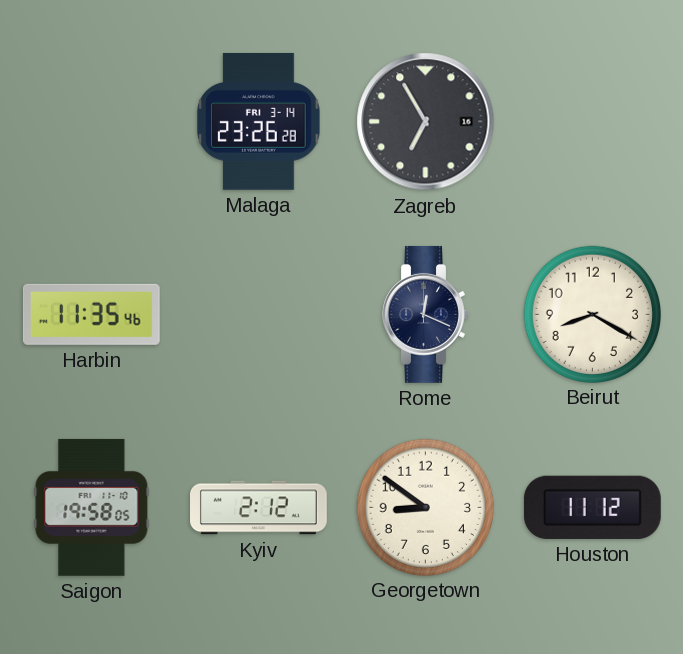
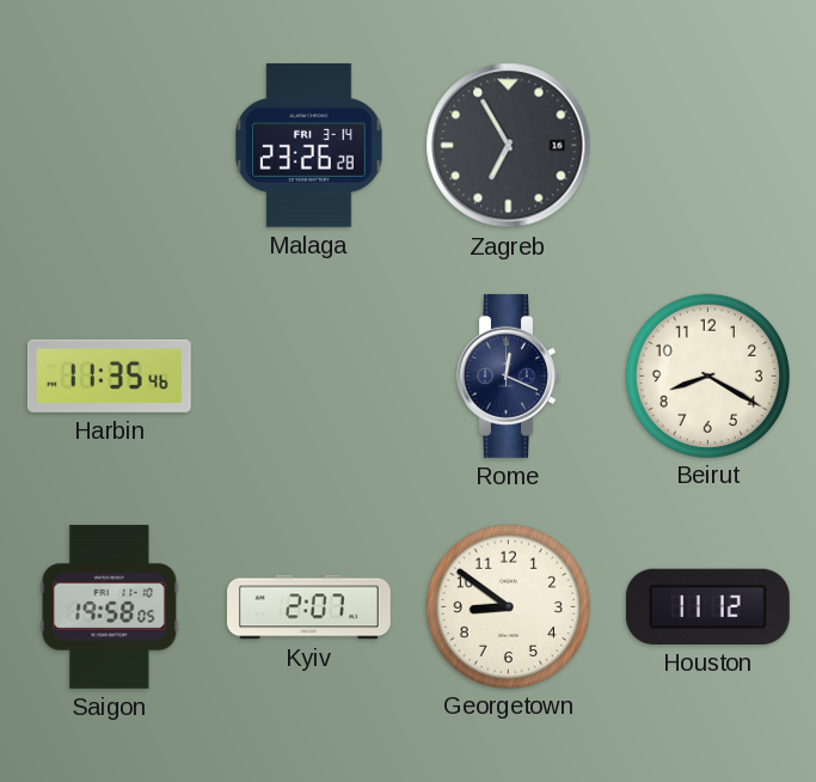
Kyiv: 2:12 -> 2:07
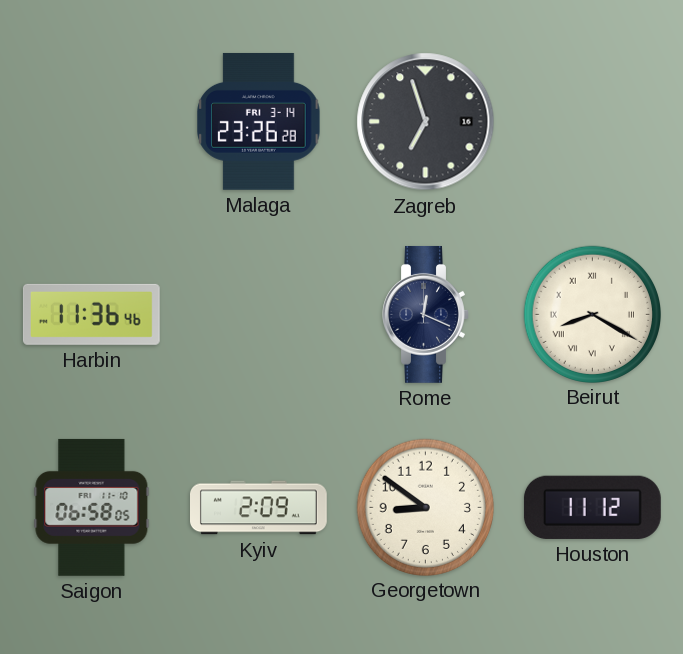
Zagreb: 6:55 -> 6:57
Harbin: 11:35 -> 11:36
Beirut numerals: Arabic -> Roman
Saigon: 19:58 -> 06:58
Kyiv: 2:07 -> 2:09
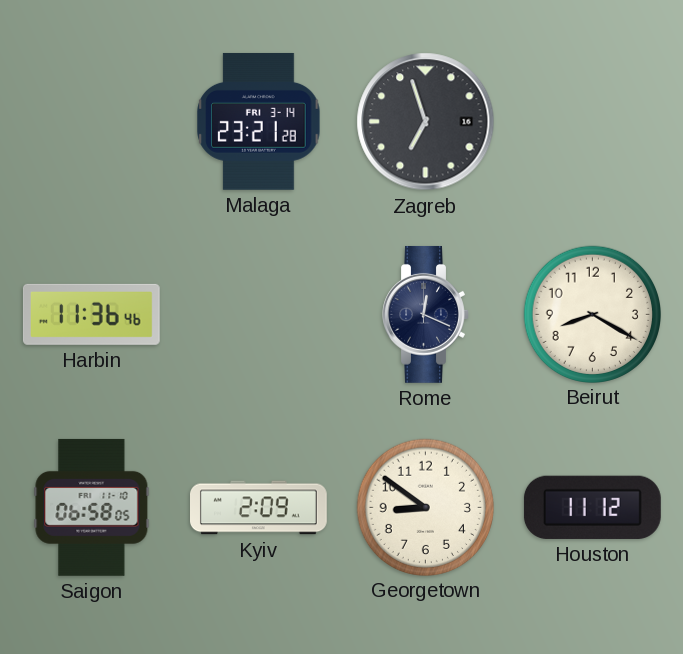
Malaga: 23:26 -> 23:21
Beirut numerals: Roman -> Arabic
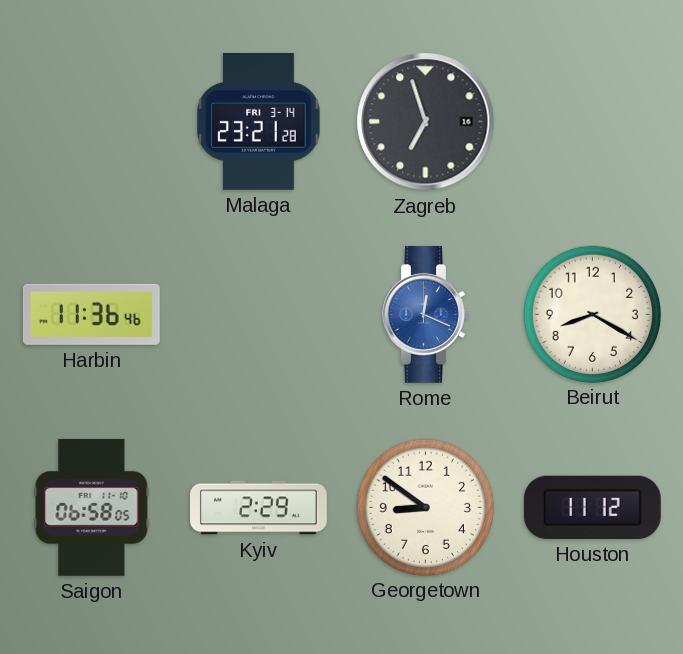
Rome dial: navy -> blue
Kyiv: 2:09 -> 2:29
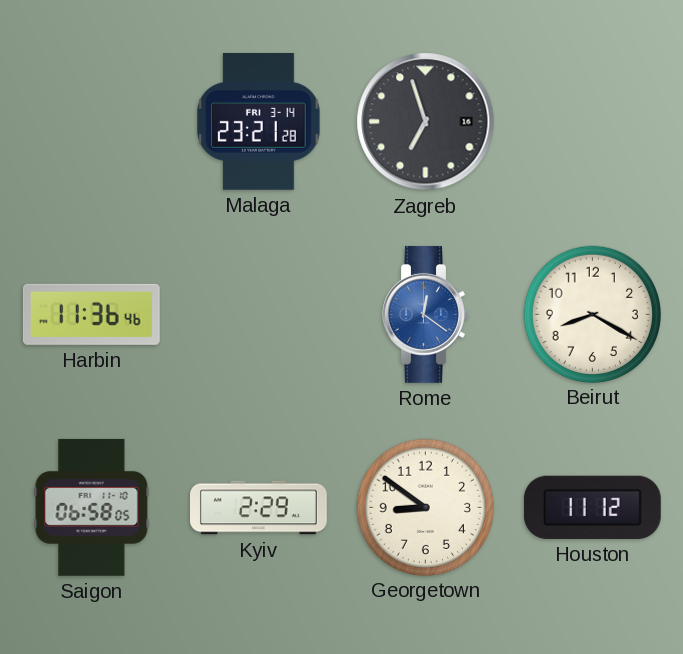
Rome: 12:19 -> 12:21
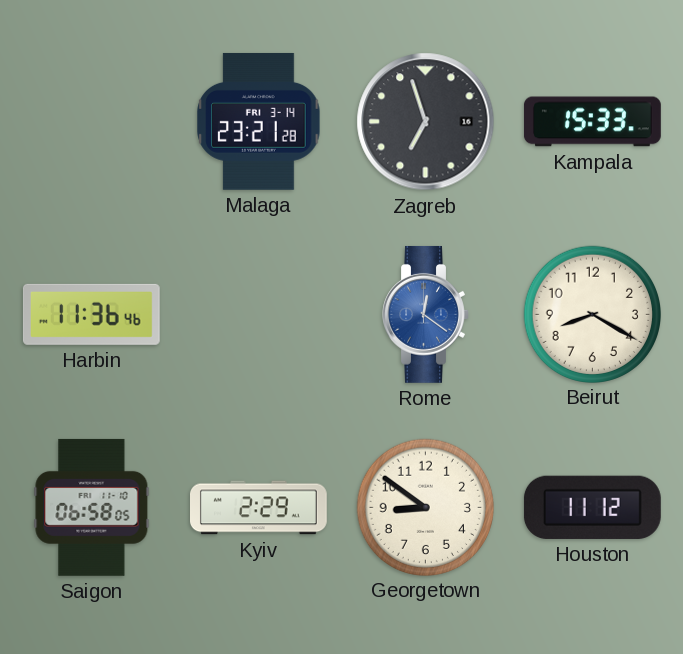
Kampala: none -> 15:33
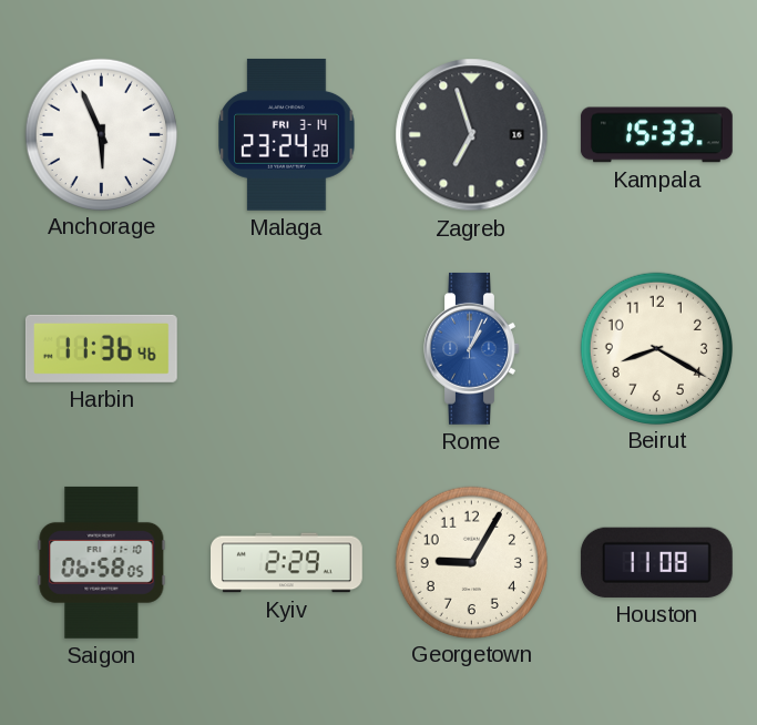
Anchorage: none -> 5:56
Malaga: 23:21 -> 23:24
Rome: 12:21 -> 1:04
Georgetown: 8:51 -> 9:05
Houston: 11:12 -> 11:08
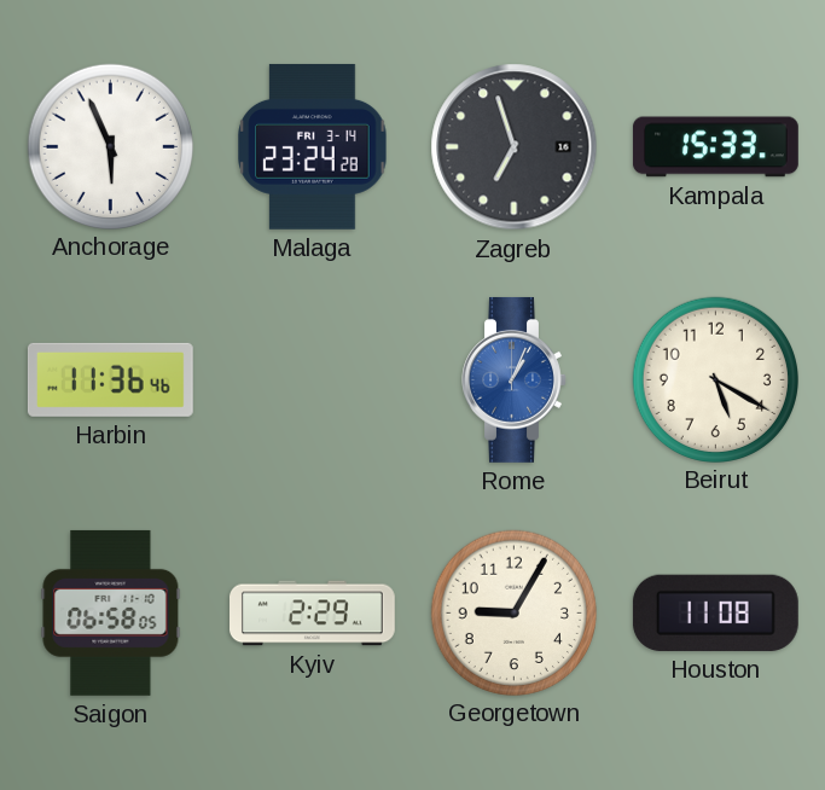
Beirut: 8:20 -> 5:20
